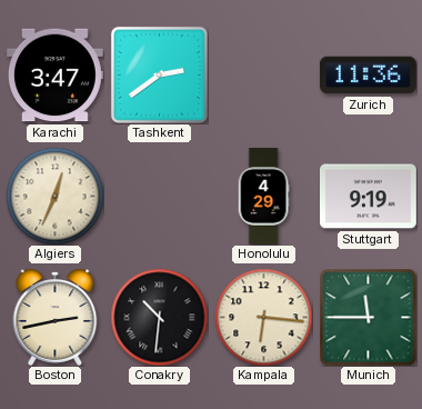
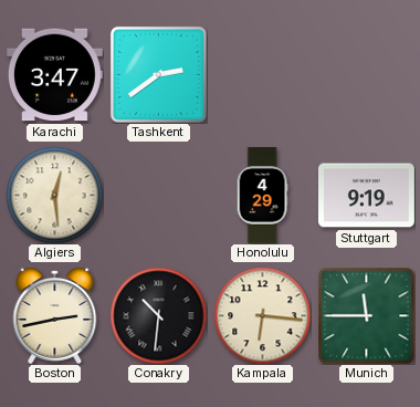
Zurich: 11:36 -> none
Algiers: 12:34 -> 12:29
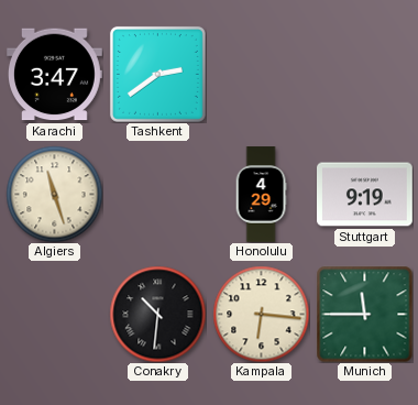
Algiers: 12:29 -> 11:27
Boston: 2:43 -> none
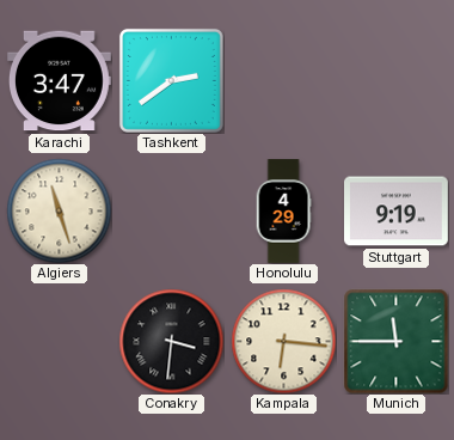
Conakry: 10:31 -> 3:31
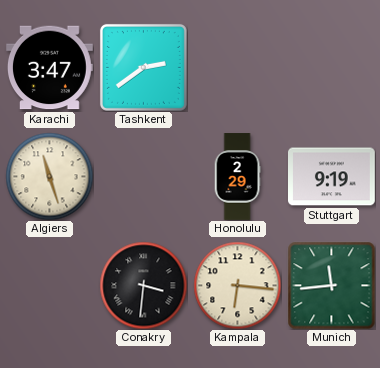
Honolulu: 4:29 -> 2:29
Munich: 11:45 -> 11:44
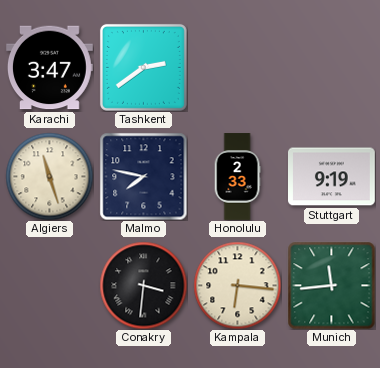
Malmo: none -> 7:47
Honolulu: 2:29 -> 2:33
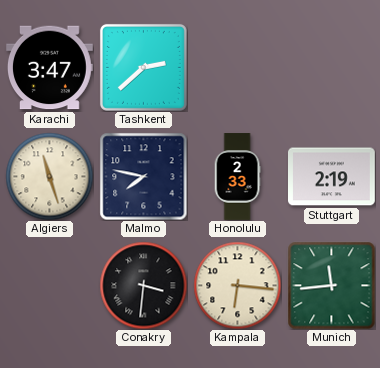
Tashkent: 2:39 -> 2:38
Stuttgart: 9:19 -> 2:19
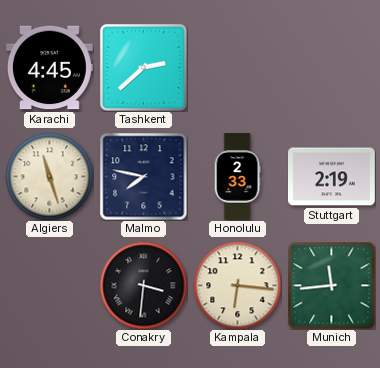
Karachi: 3:47 -> 4:45
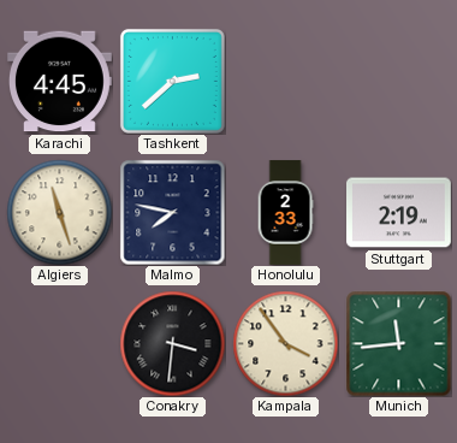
Kampala: 6:16 -> 3:54
